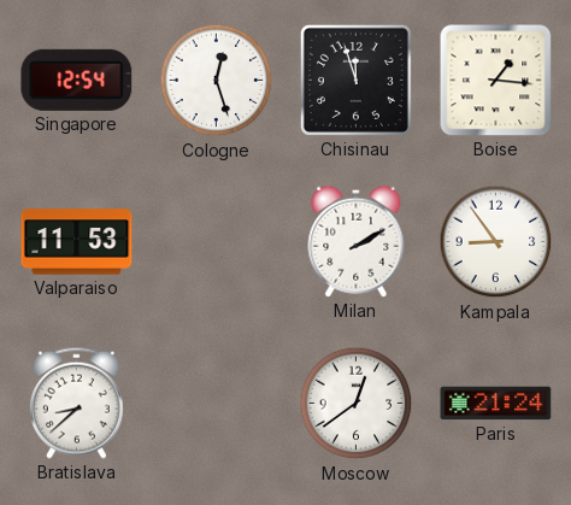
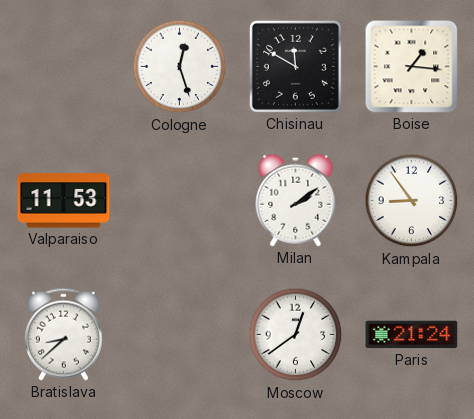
Singapore: 12:54 -> none
Chisinau: 11:57 -> 11:50
Milan: 2:10 -> 2:09
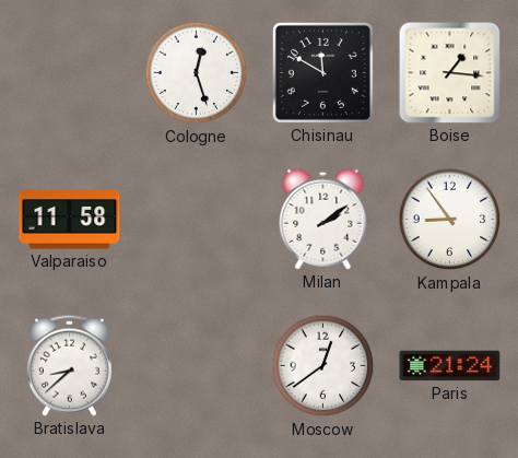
Valparaiso: 11:53 -> 11:58
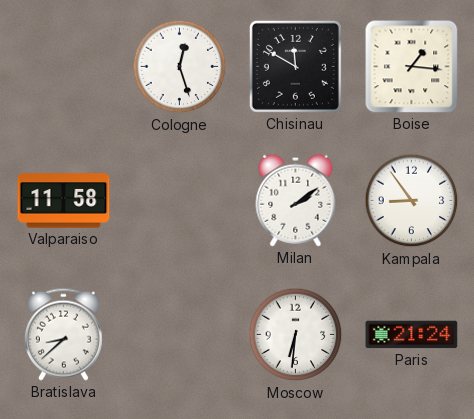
Moscow: 12:39 -> 6:31
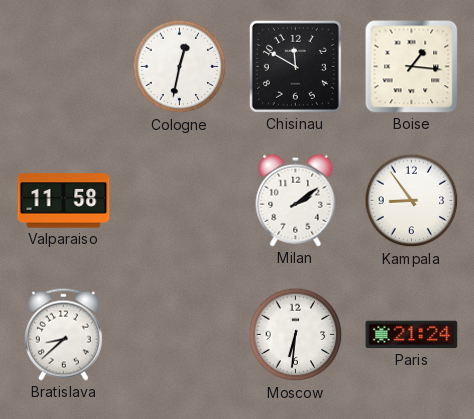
Cologne: 12:27 -> 12:32
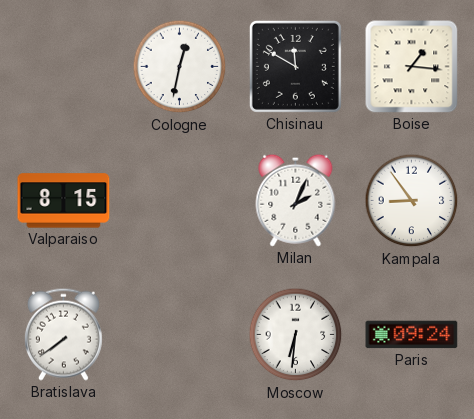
Valparaiso: 11:58 -> 8:15
Milan: 2:09 -> 2:04
Bratislava: 8:38 -> 7:39
Paris: 21:24 -> 09:24
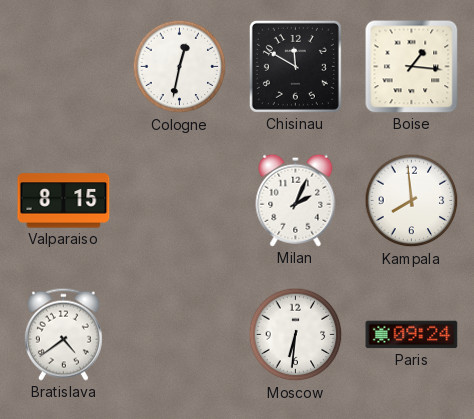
Kampala: 8:54 -> 7:59
Bratislava: 7:39 -> 4:39
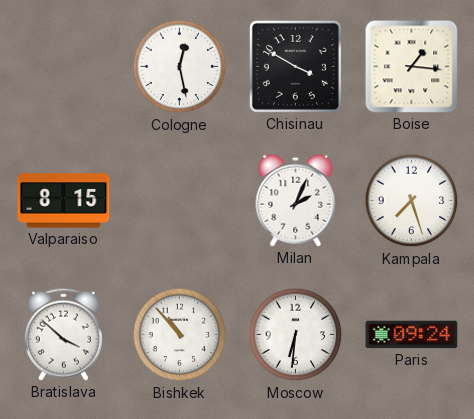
Cologne: 12:32 -> 12:28
Chisinau: 11:50 -> 3:50
Kampala: 7:59 -> 7:27
Bratislava: 4:39 -> 3:52
Bishkek: none -> 10:53
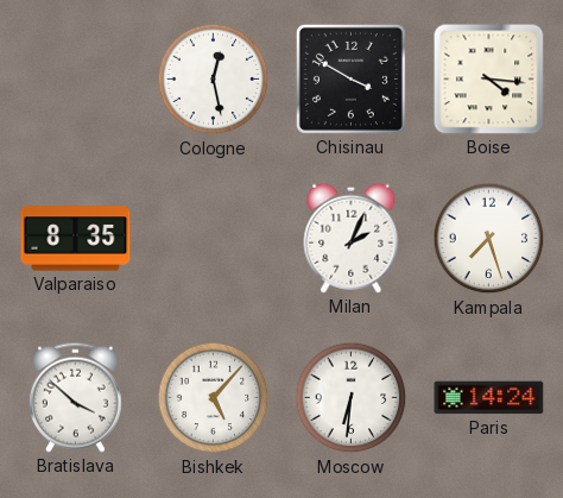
Boise: 1:16 -> 4:16
Valparaiso: 8:15 -> 8:35
Bishkek: 10:53 -> 5:07
Paris: 09:24 -> 14:24
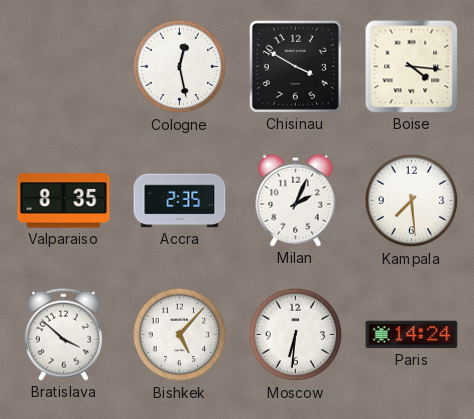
Accra: none -> 2:35
Kampala: 7:27 -> 7:29
